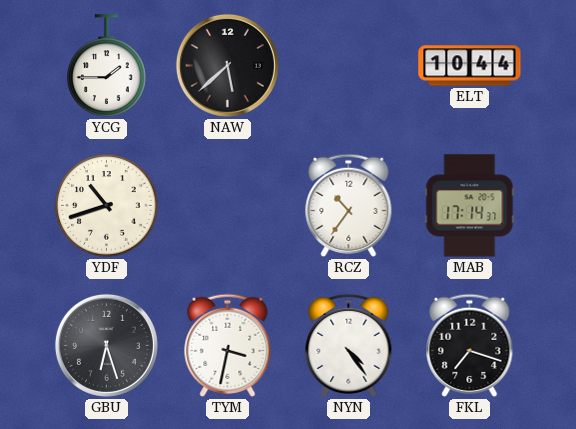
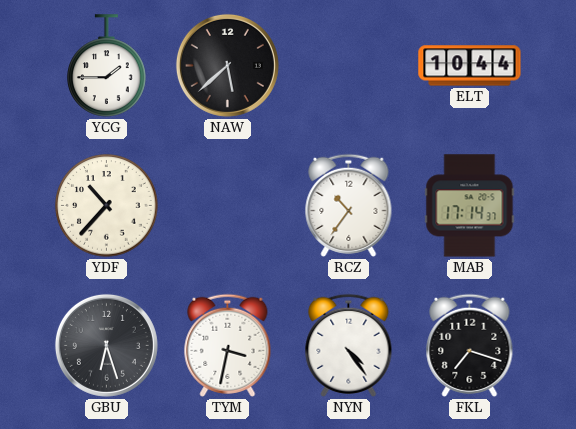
YDF: 10:42 -> 10:37
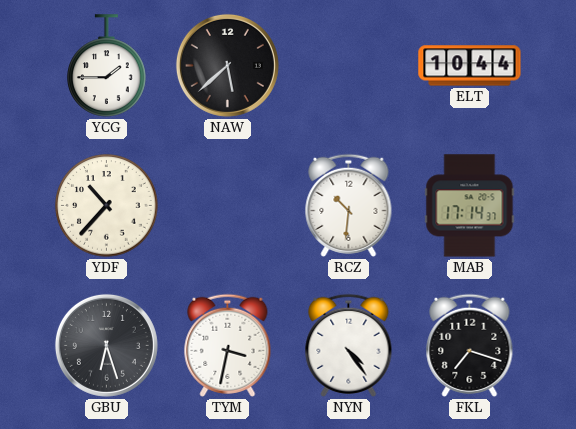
RCZ: 10:36 -> 10:31
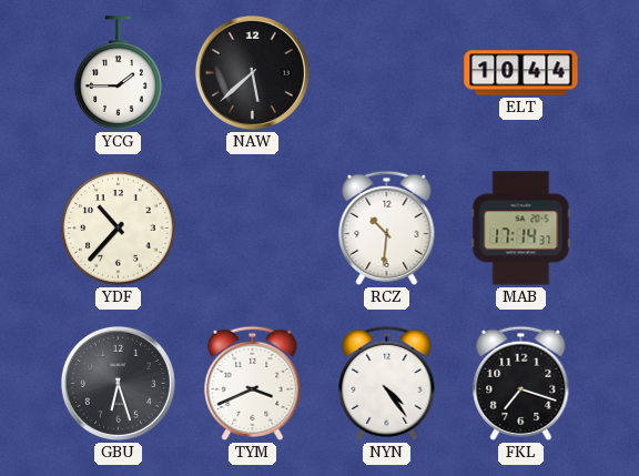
TYM: 3:32 -> 3:41
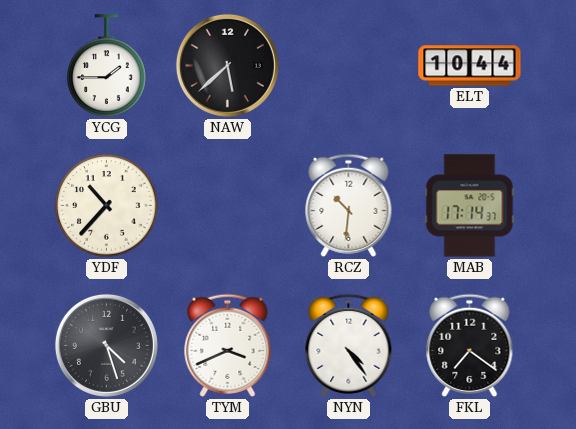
GBU: 6:27 -> 4:27
FKL: 7:18 -> 7:21
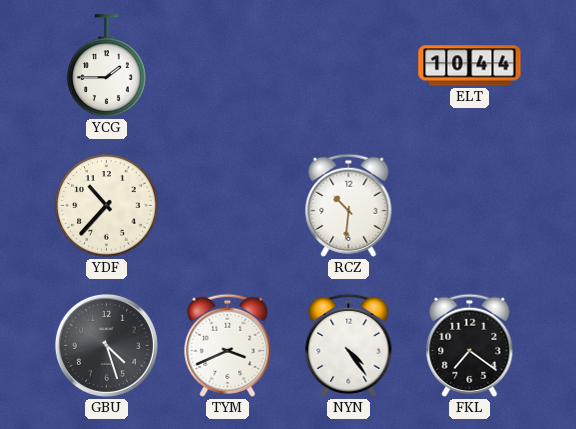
NAW: 5:38 -> none
MAB: 17:14 -> none
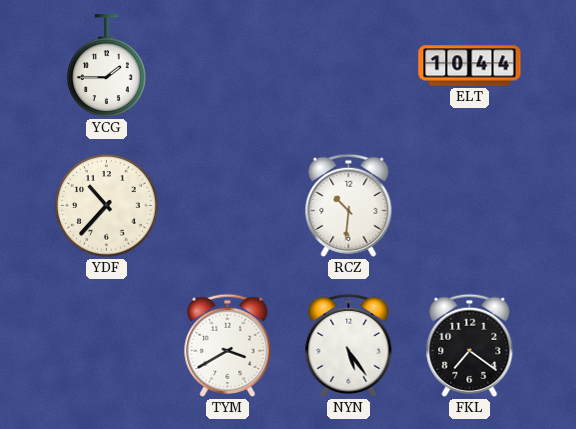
GBU: 4:27 -> none
TYM: 3:41 -> 3:40
NYN: 4:24 -> 5:24
